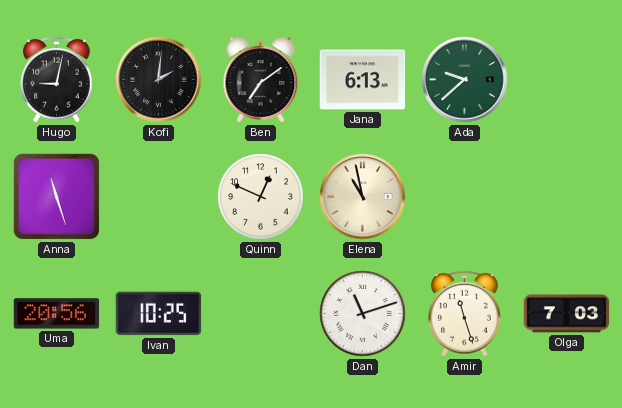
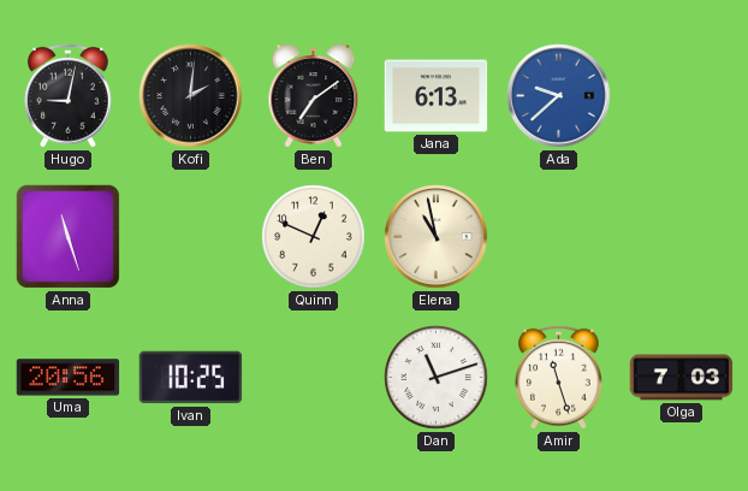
Ada dial: green -> blue
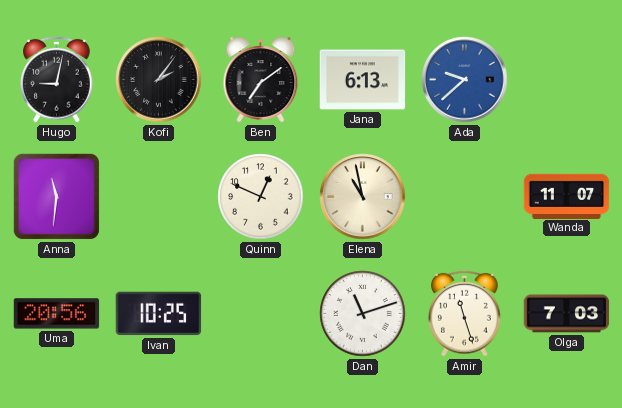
Kofi: 2:01 -> 2:06
Anna: 11:27 -> 11:31
Wanda: none -> 11:07
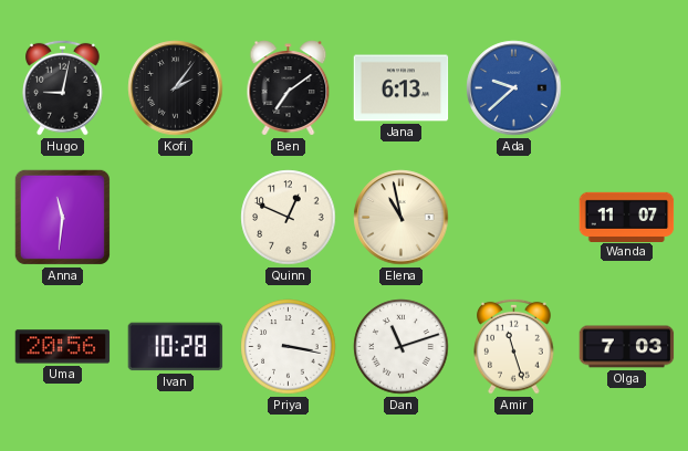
Ivan: 10:25 -> 10:28
Priya: none -> 3:17
